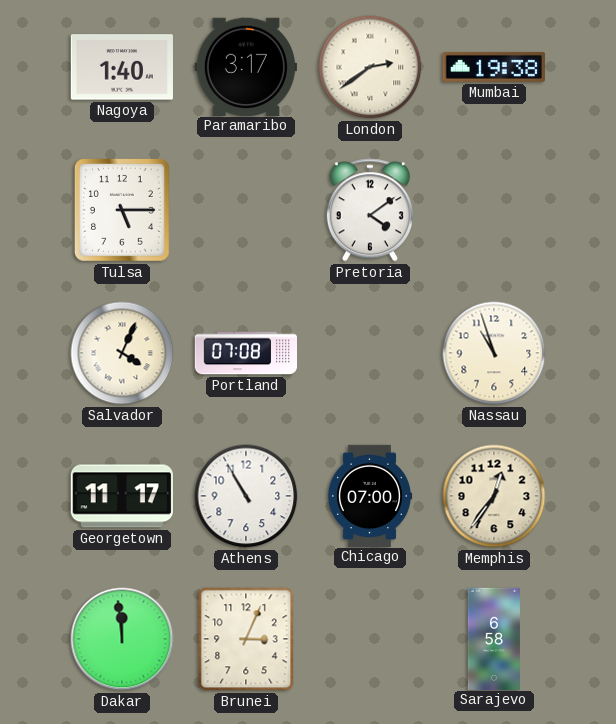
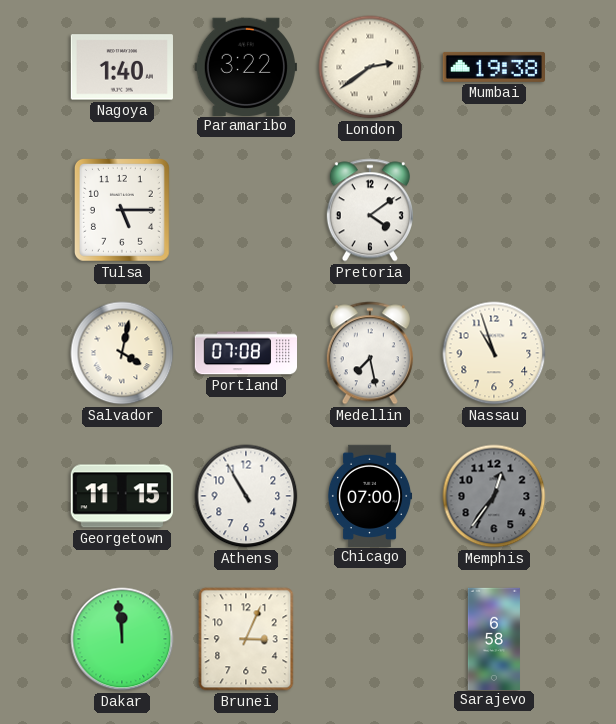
Paramaribo: 3:17 -> 3:22
Salvador: 4:04 -> 4:02
Medellin: none -> 7:28
Georgetown: 11:17 -> 11:15
Memphis dial: cream -> grey
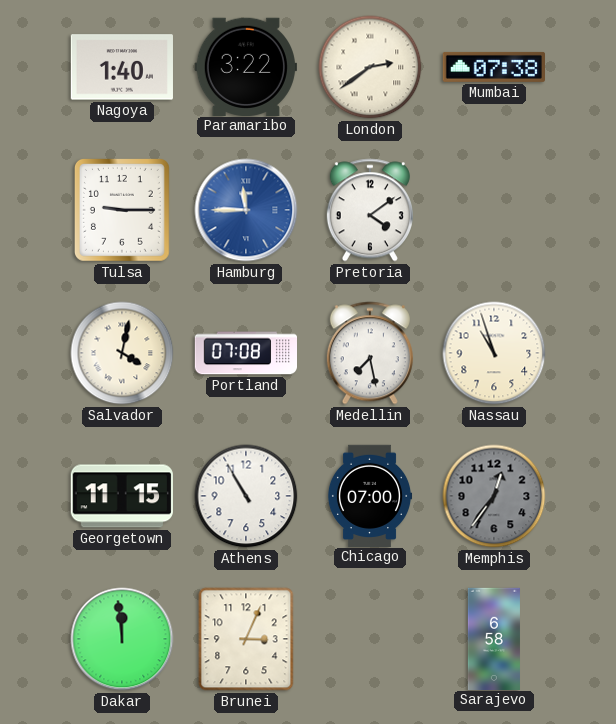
Mumbai: 19:38 -> 07:38
Tulsa: 5:15 -> 9:15
Hamburg: none -> 11:45
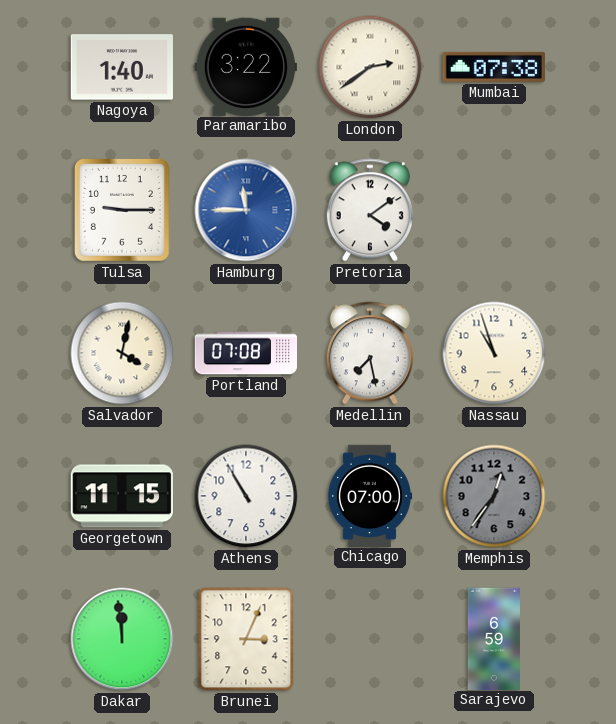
Sarajevo: 6:58 -> 6:59
